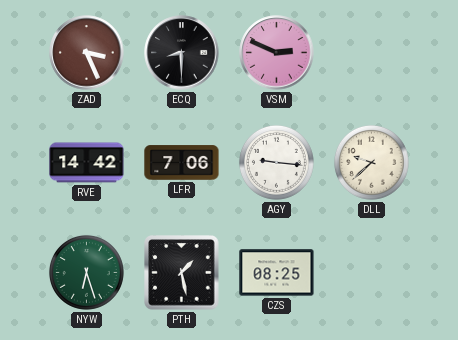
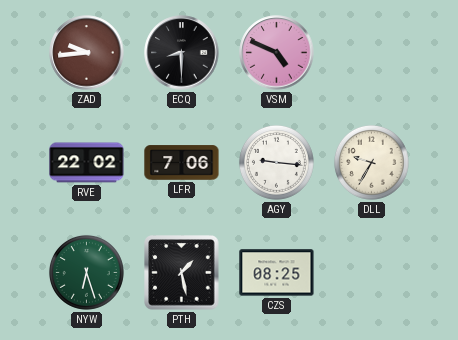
ZAD: 3:26 -> 9:44
VSM: 2:49 -> 4:49
RVE: 14:42 -> 22:02
DLL: 9:38 -> 9:35
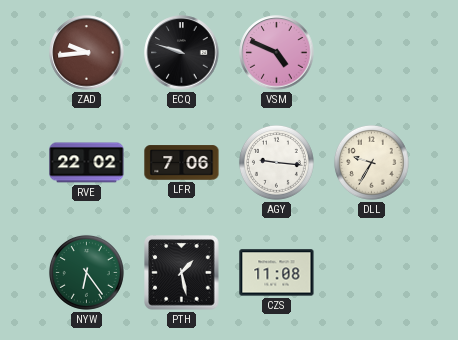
ECQ: 8:30 -> 9:48
NYW: 6:27 -> 6:24
CZS: 08:25 -> 11:08
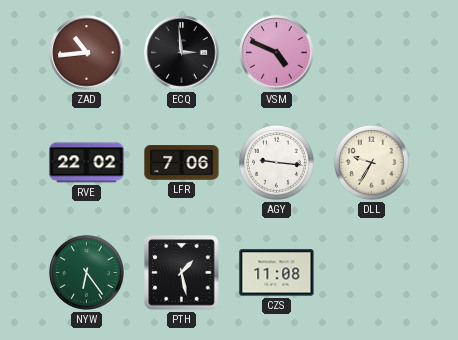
ZAD: 9:44 -> 10:44
ECQ: 9:48 -> 2:59
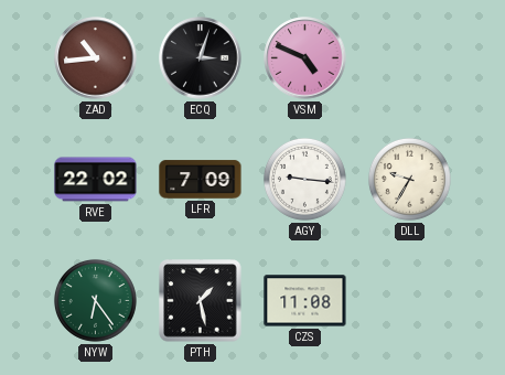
ECQ: 2:59 -> 3:03
LFR: 7:06 -> 7:09
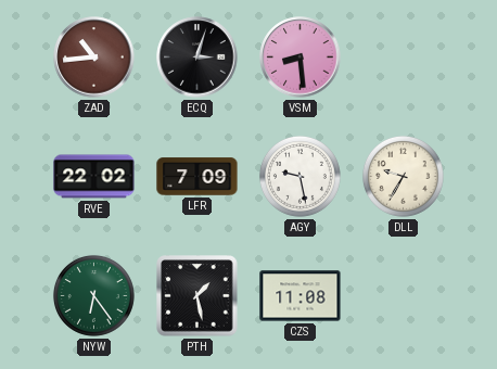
VSM: 4:49 -> 8:29
AGY: 9:16 -> 9:28
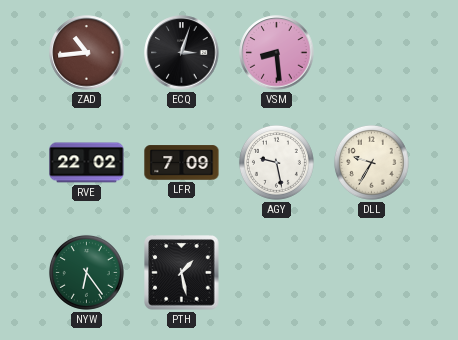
CZS: 11:08 -> none
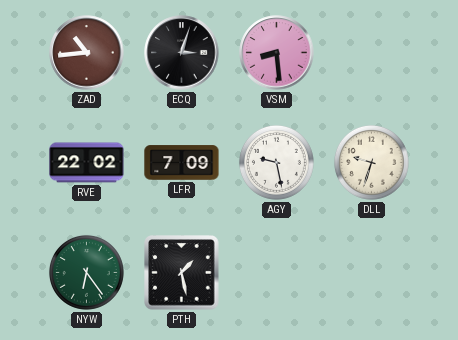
DLL: 9:35 -> 9:33
